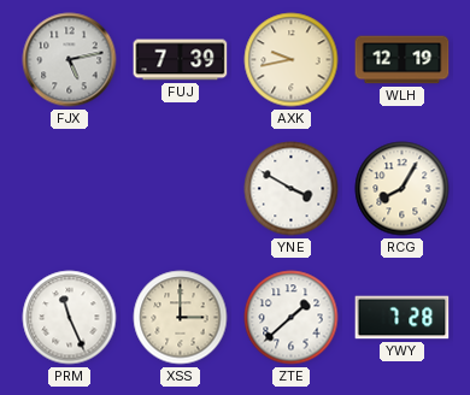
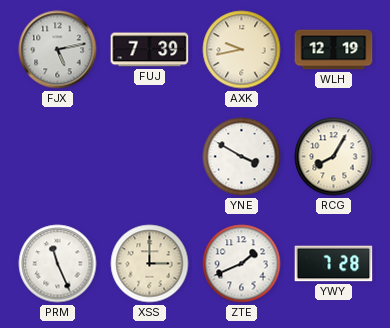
ZTE: 1:38 -> 1:41
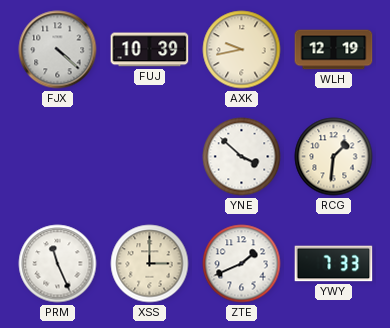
FJX: 5:13 -> 4:22
FUJ: 7:39 -> 10:39
YNE: 3:50 -> 3:52
RCG: 8:05 -> 1:31
YWY: 7:28 -> 7:33
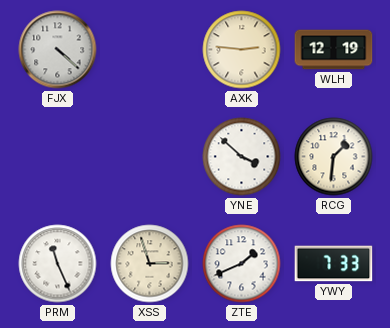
FUJ: 10:39 -> none
AXK: 9:43 -> 2:46
XSS: 3:00 -> 2:57
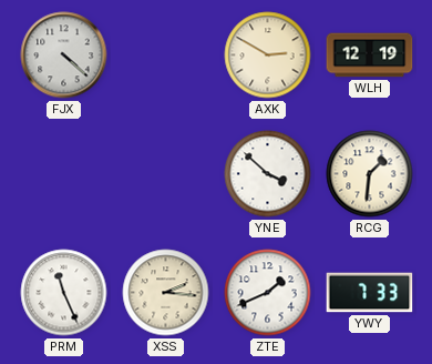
AXK: 2:46 -> 2:50
XSS: 2:57 -> 2:16
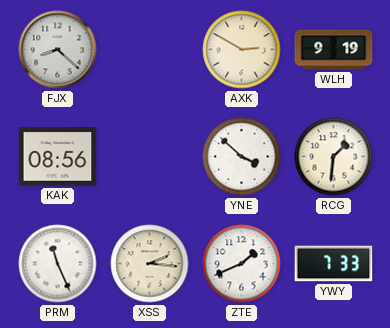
FJX: 4:22 -> 8:22
WLH: 12:19 -> 9:19
KAK: none -> 08:56
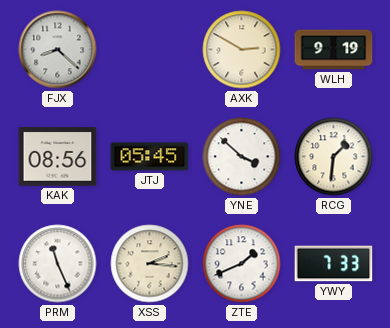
JTJ: none -> 05:45
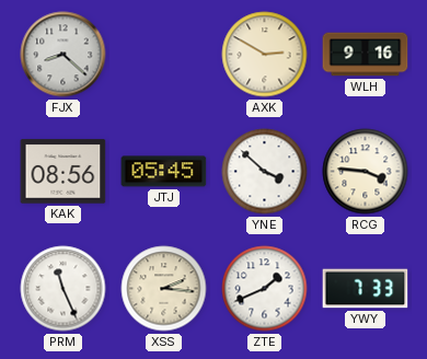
WLH: 9:19 -> 9:16
RCG: 1:31 -> 3:46
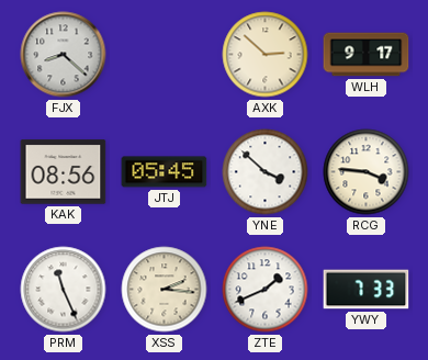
AXK: 2:50 -> 2:52
WLH: 9:16 -> 9:17
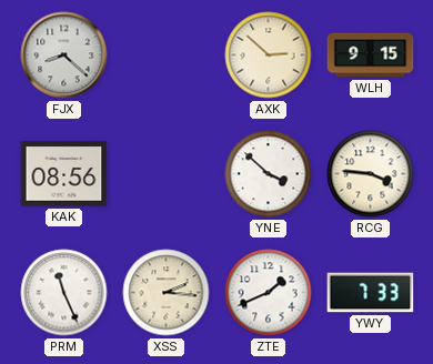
WLH: 9:17 -> 9:15
JTJ: 05:45 -> none
